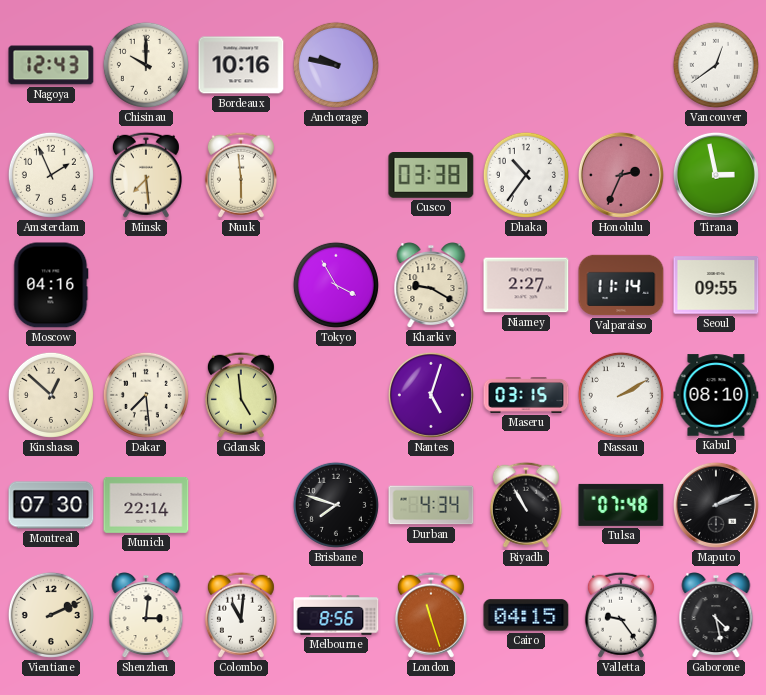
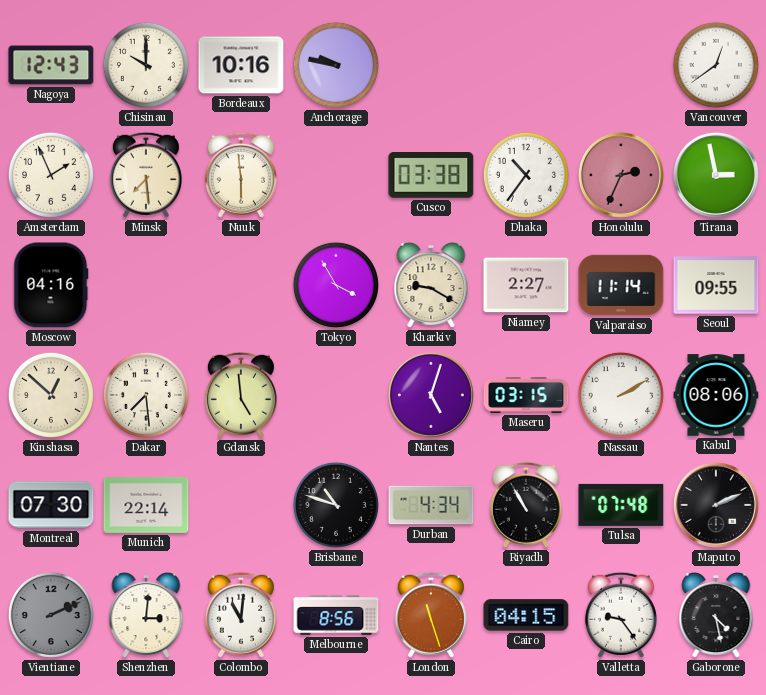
Kabul: 08:10 -> 08:06
Brisbane: 7:48 -> 10:48
Vientiane dial: cream -> grey
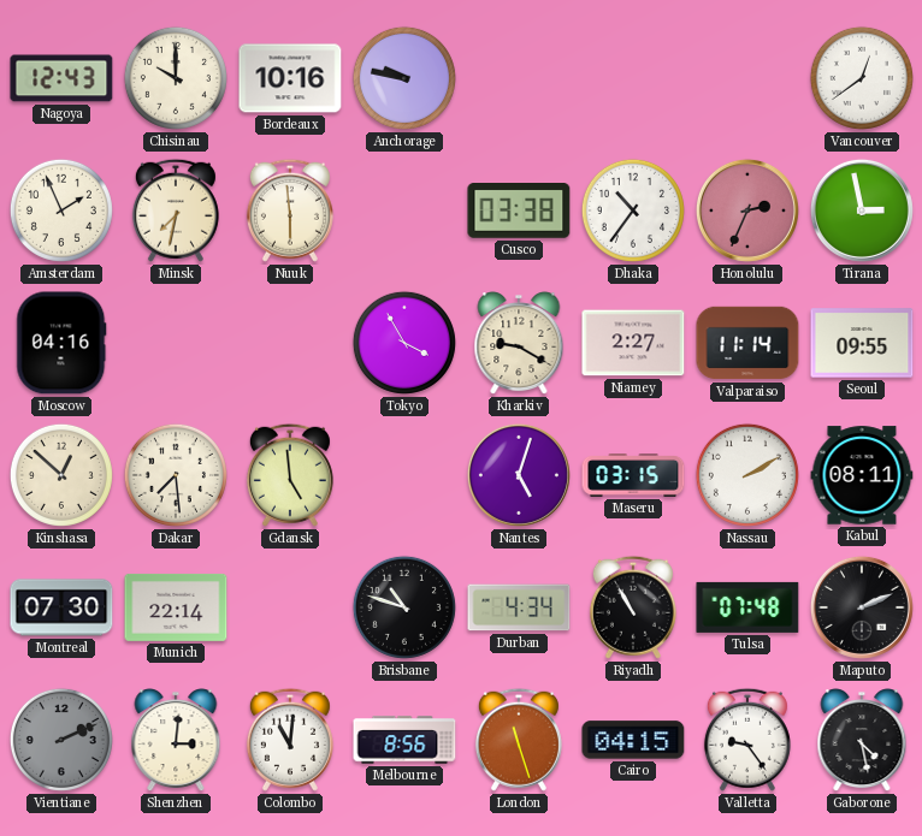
Minsk: 7:29 -> 7:32
Kabul: 08:06 -> 08:11
